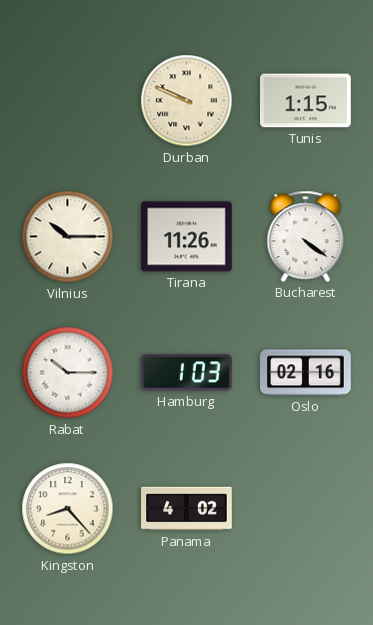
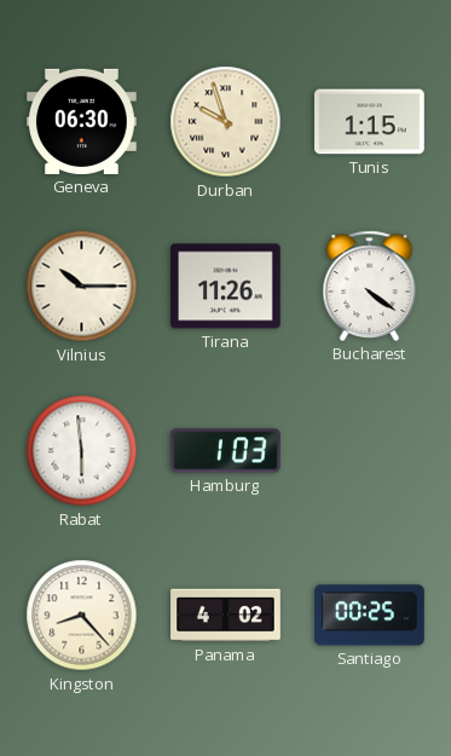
Geneva: none -> 06:30
Durban: 9:49 -> 9:57
Rabat: 10:15 -> 5:59
Oslo: 02:16 -> none
Santiago: none -> 00:25
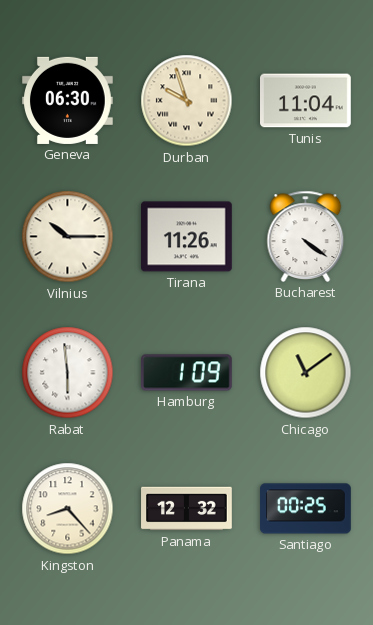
Tunis: 1:15 -> 11:04
Hamburg: 1:03 -> 1:09
Chicago: none -> 11:09
Panama: 4:02 -> 12:32
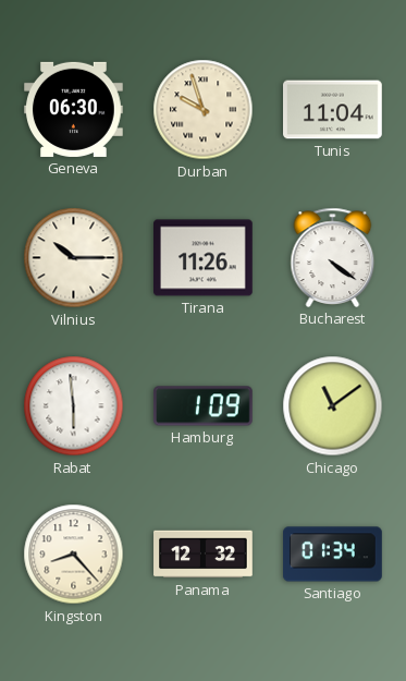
Santiago: 00:25 -> 01:34
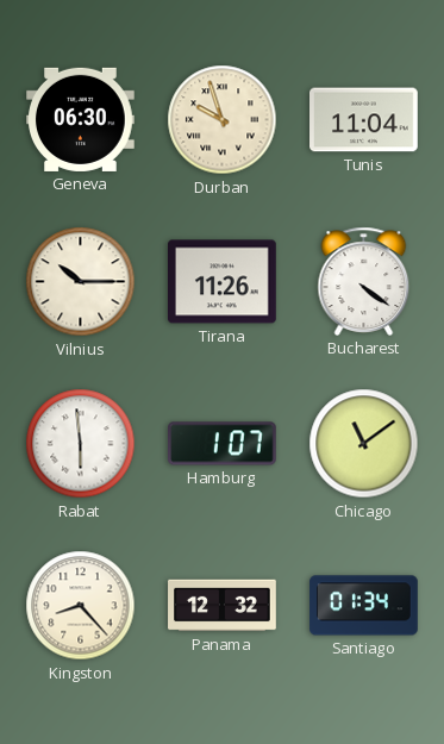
Hamburg: 1:09 -> 1:07
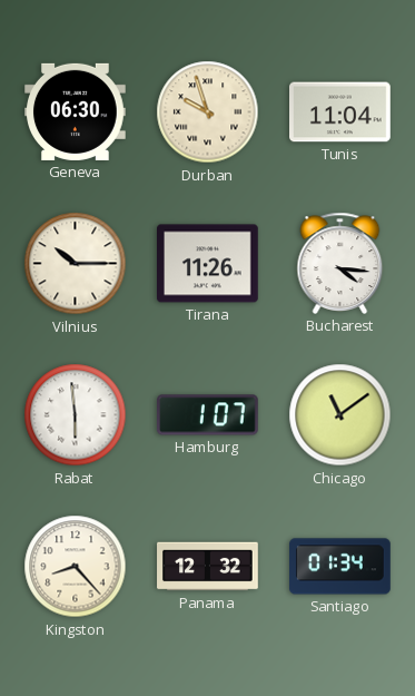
Bucharest: 4:21 -> 4:16
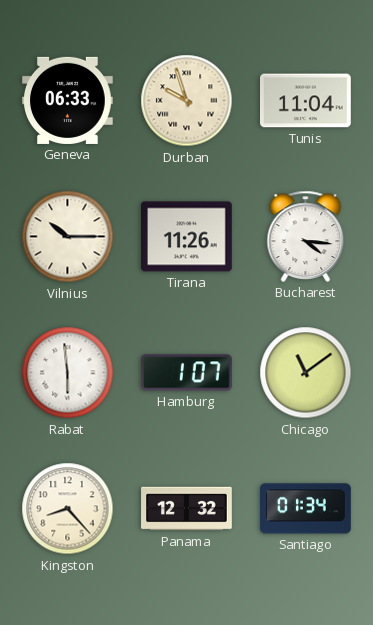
Geneva: 06:30 -> 06:33
